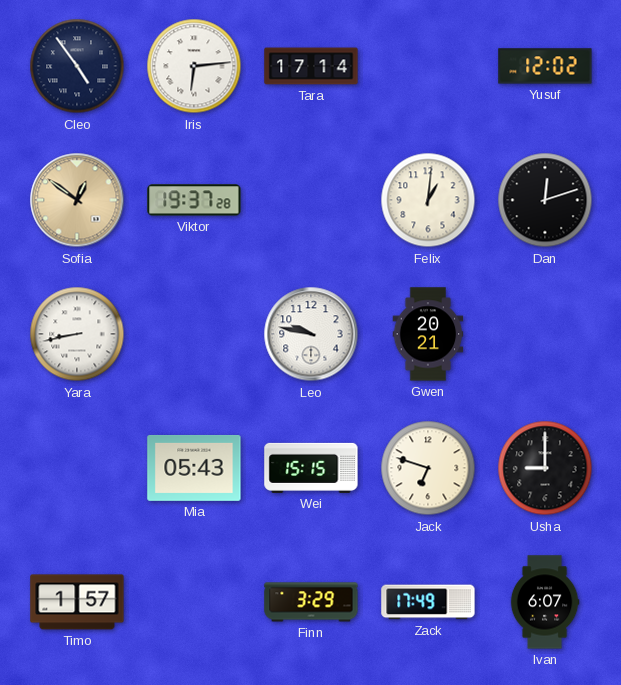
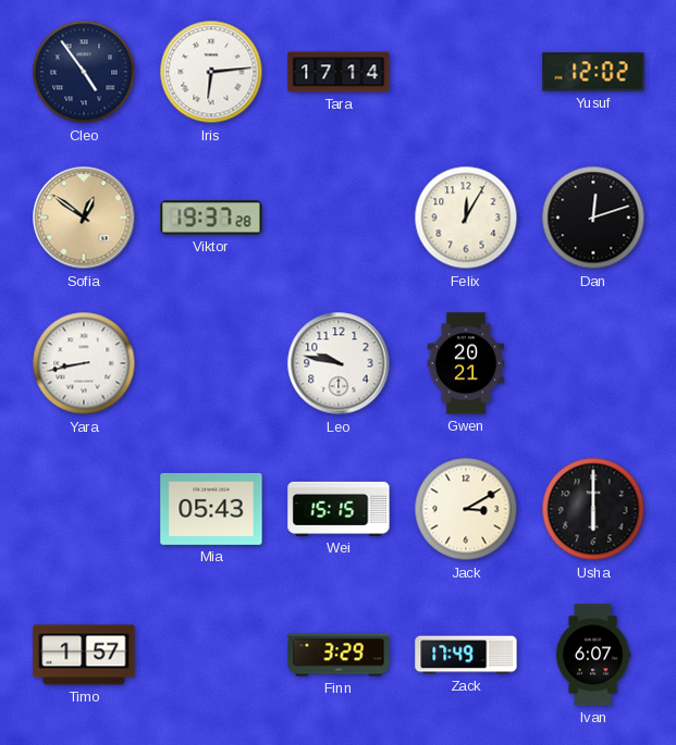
Felix: 1:01 -> 12:05
Jack: 6:48 -> 3:10
Usha: 9:00 -> 6:00
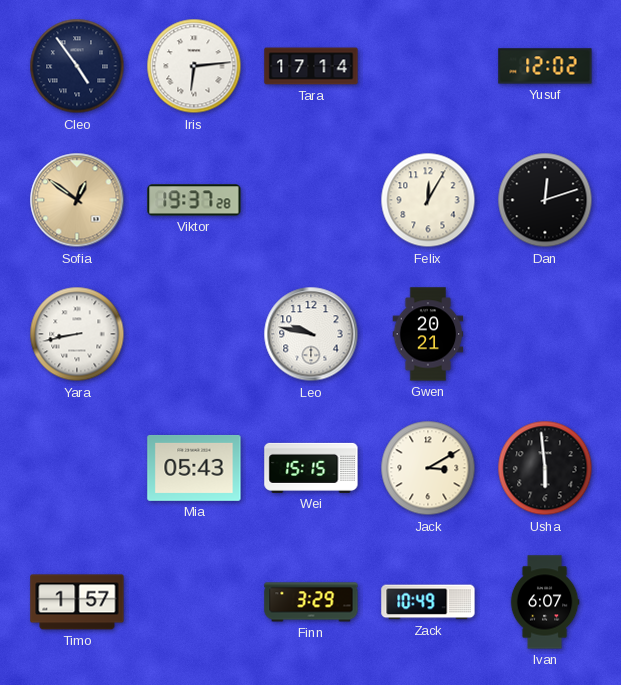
Usha: 6:00 -> 5:59
Zack: 17:49 -> 10:49
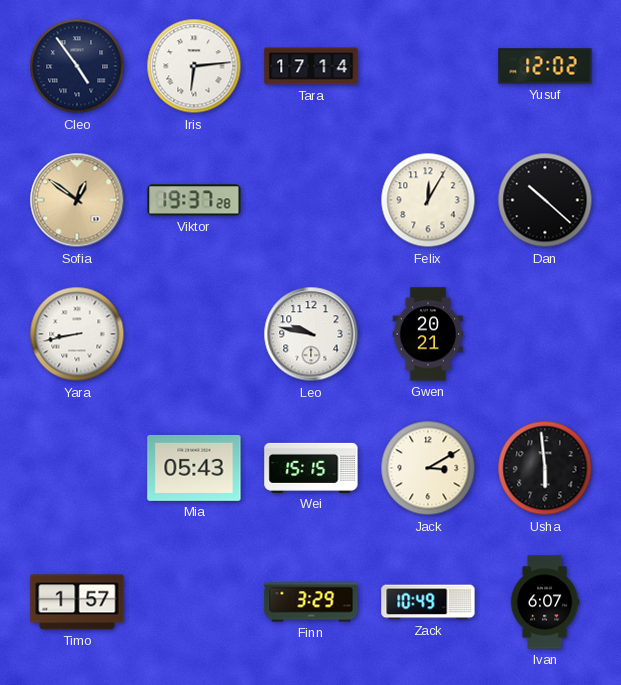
Dan: 12:12 -> 10:22
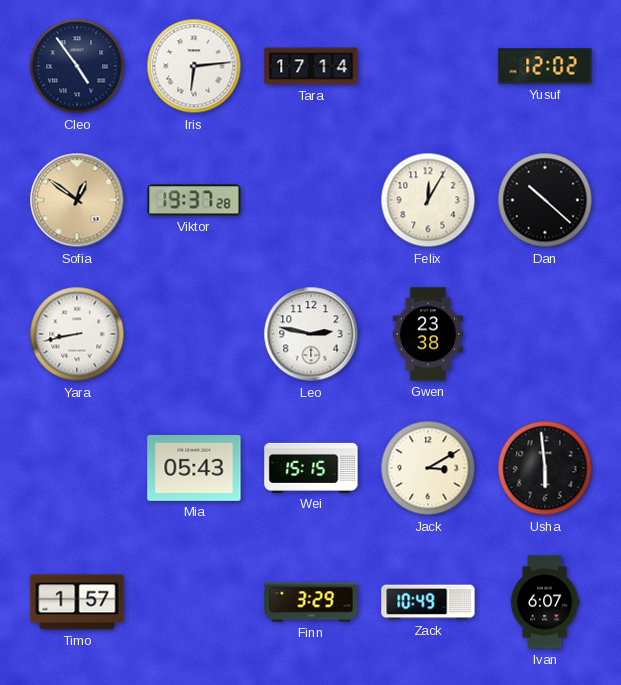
Leo: 9:47 -> 2:47
Gwen: 20:21 -> 23:38
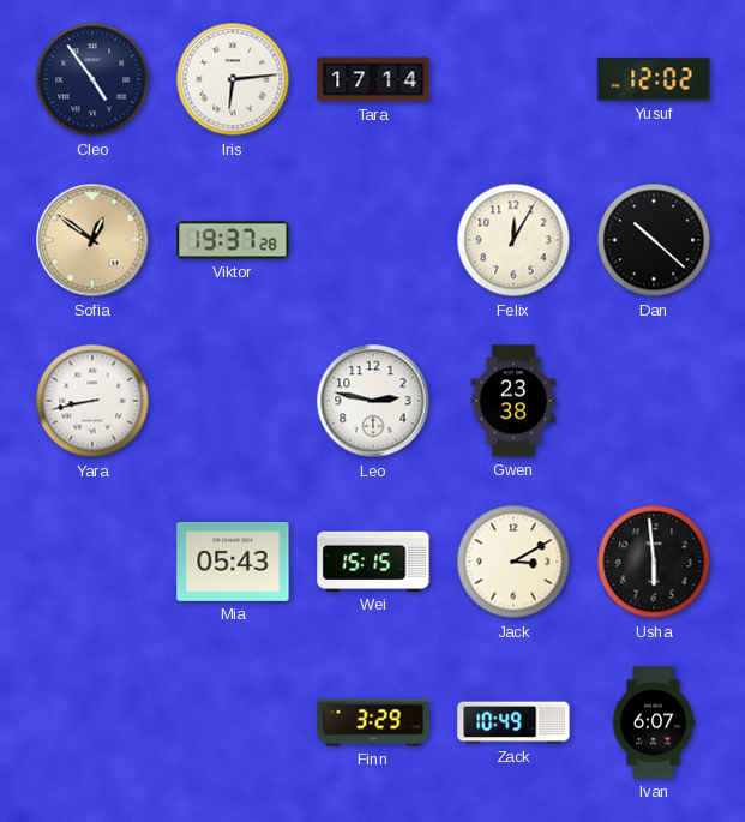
Timo: 1:57 -> none
